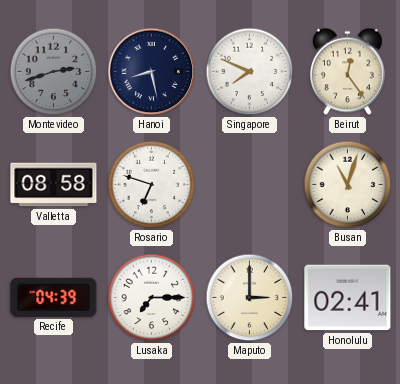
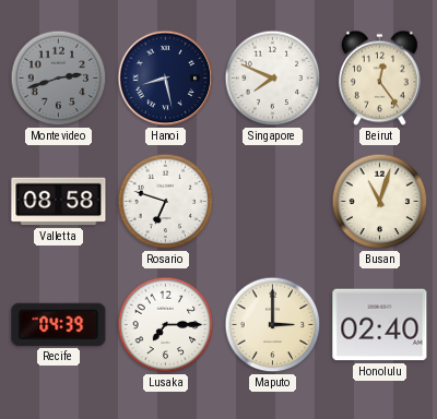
Honolulu: 02:41 -> 02:40
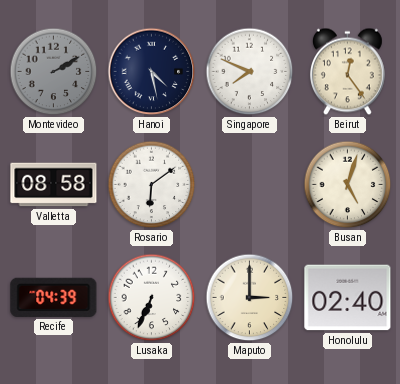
Montevideo: 2:42 -> 2:10
Hanoi: 8:28 -> 4:28
Rosario: 6:48 -> 6:09
Busan: 11:03 -> 5:03
Lusaka: 7:15 -> 6:34
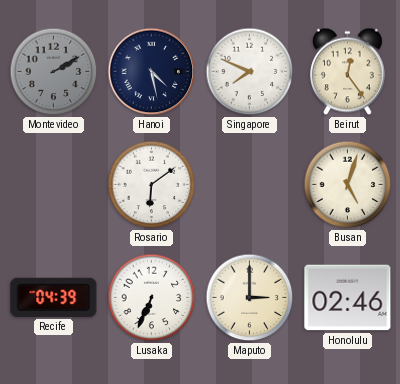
Valletta: 08:58 -> none
Honolulu: 02:40 -> 02:46
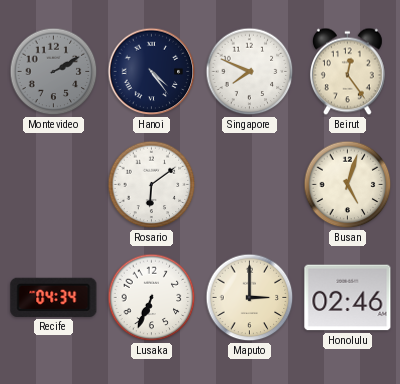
Hanoi: 4:28 -> 4:24
Recife: 04:39 -> 04:34
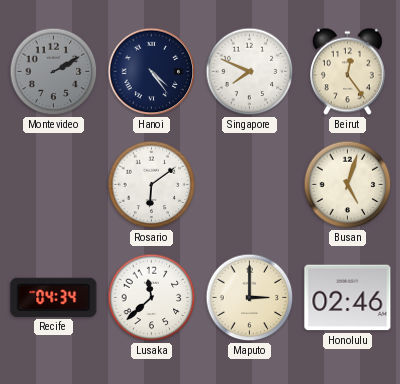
Lusaka: 6:34 -> 11:38
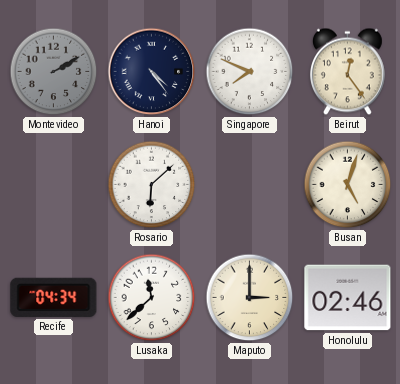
Rosario: 6:09 -> 6:08
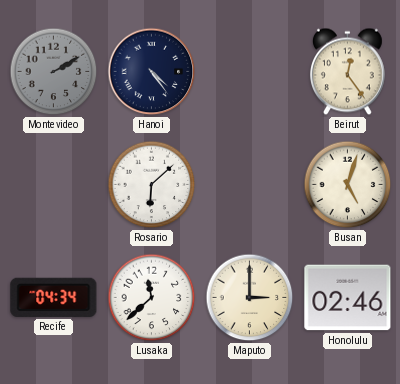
Singapore: 7:49 -> none
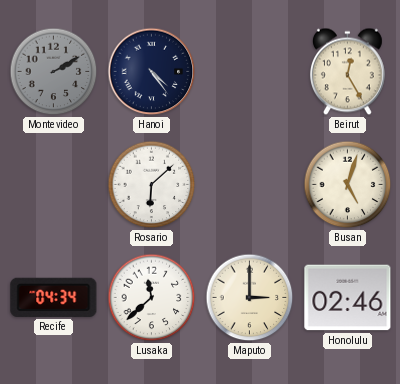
Beirut: 12:24 -> 12:25
